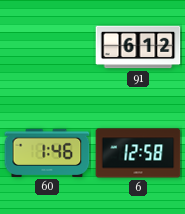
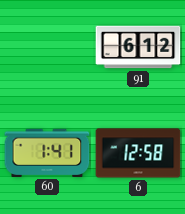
60: 1:46 -> 1:41
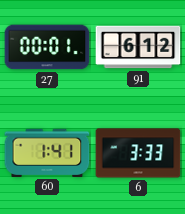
27: none -> 00:01
6: 12:58 -> 3:33
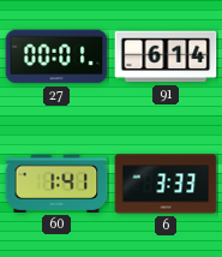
91: 6:12 -> 6:14
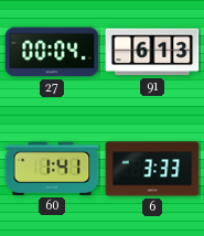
27: 00:01 -> 00:04
91: 6:14 -> 6:13
